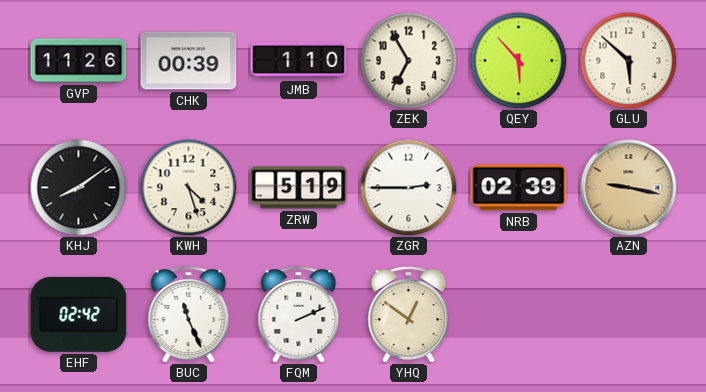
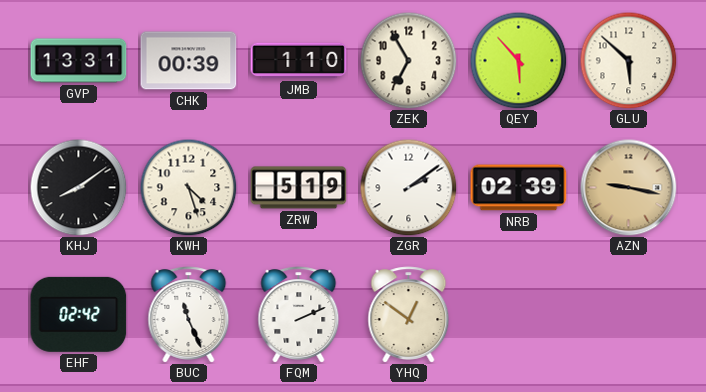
GVP: 11:26 -> 13:31
ZGR: 2:45 -> 2:09
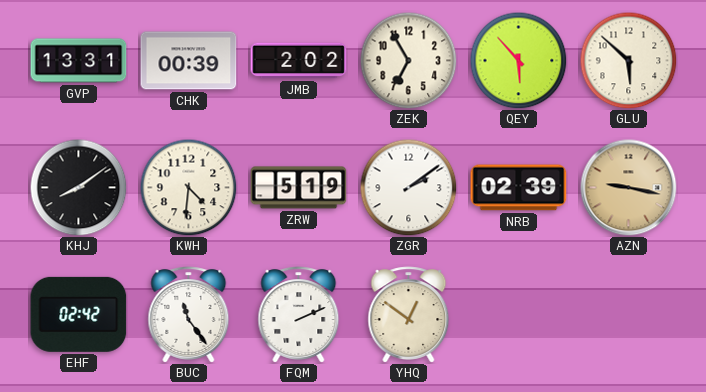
JMB: 1:10 -> 2:02
KWH: 4:27 -> 4:31
BUC: 11:26 -> 11:24
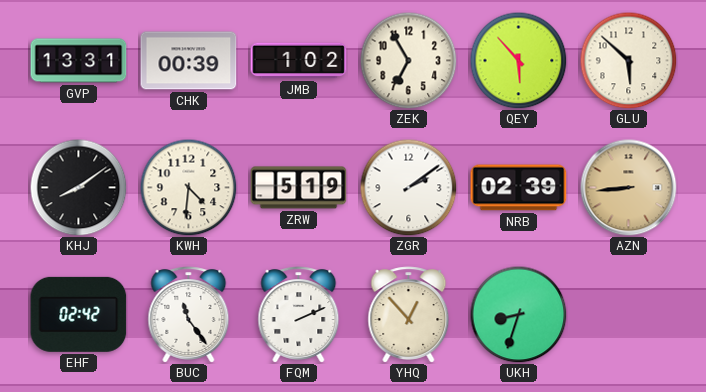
JMB: 2:02 -> 1:02
AZN: 9:17 -> 8:44
YHQ: 12:51 -> 12:53
UKH: none -> 8:33
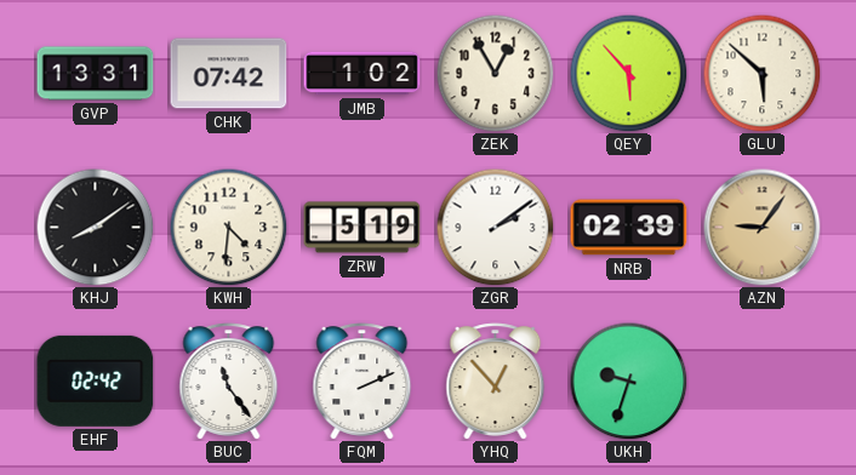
CHK: 00:39 -> 07:42
ZEK: 6:55 -> 12:55
AZN: 8:44 -> 9:06
UKH: 8:33 -> 9:33
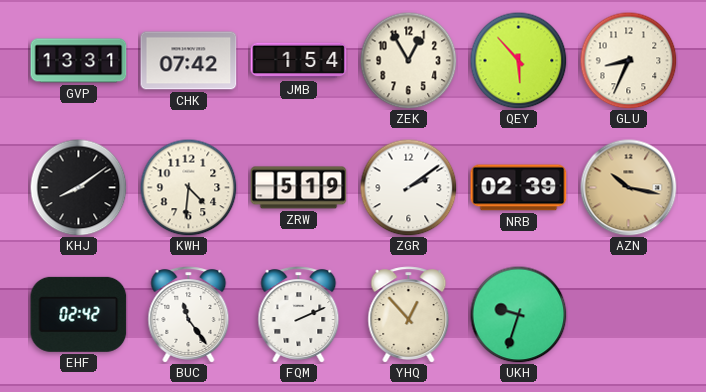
JMB: 1:02 -> 1:54
GLU: 5:52 -> 8:34
AZN: 9:06 -> 10:17
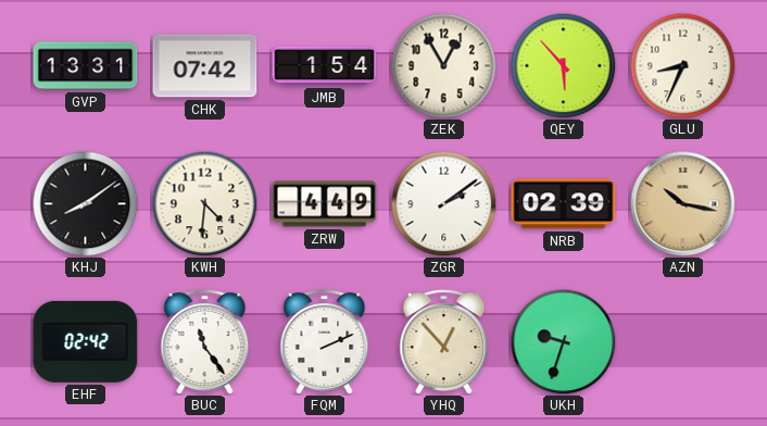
ZRW: 5:19 -> 4:49
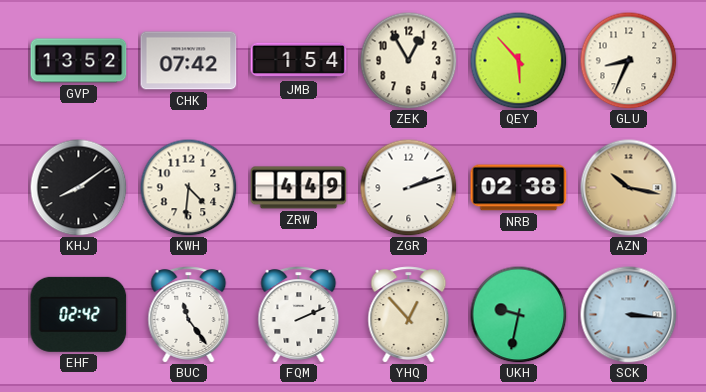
GVP: 13:31 -> 13:52
ZGR: 2:09 -> 2:12
NRB: 02:39 -> 02:38
UKH: 9:33 -> 9:32
SCK: none -> 3:16
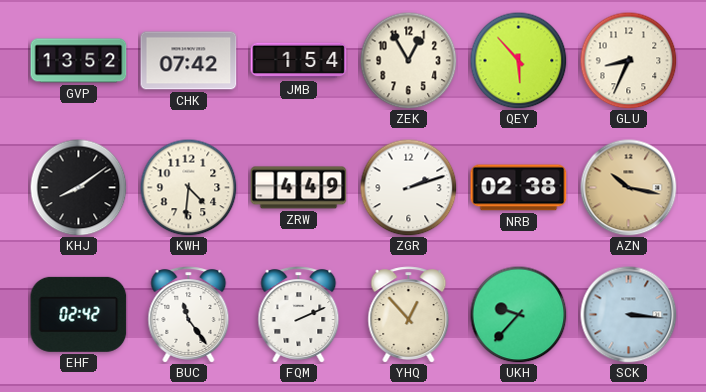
UKH: 9:32 -> 9:37
